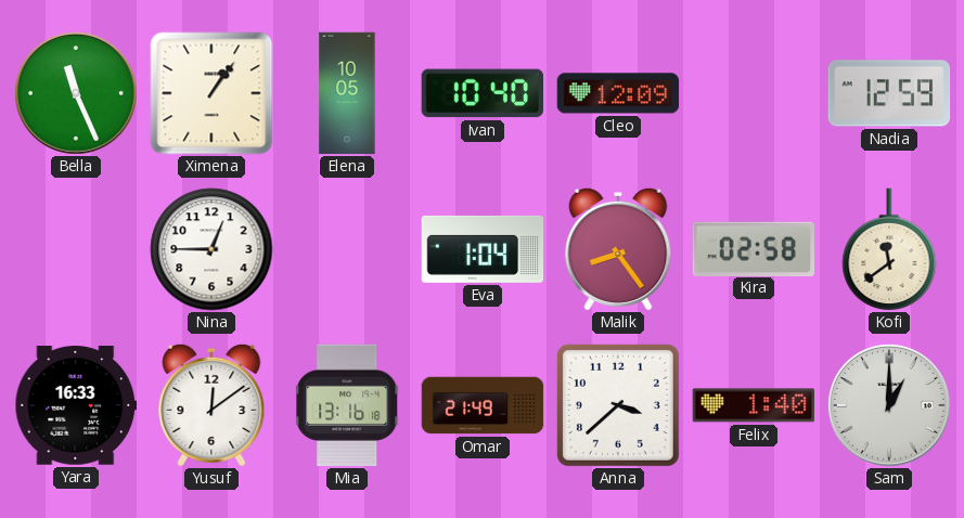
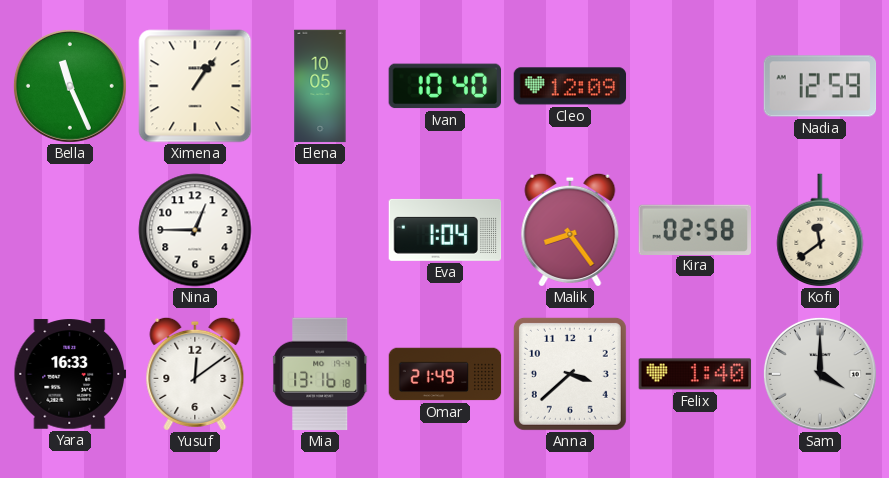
Sam: 1:00 -> 4:00
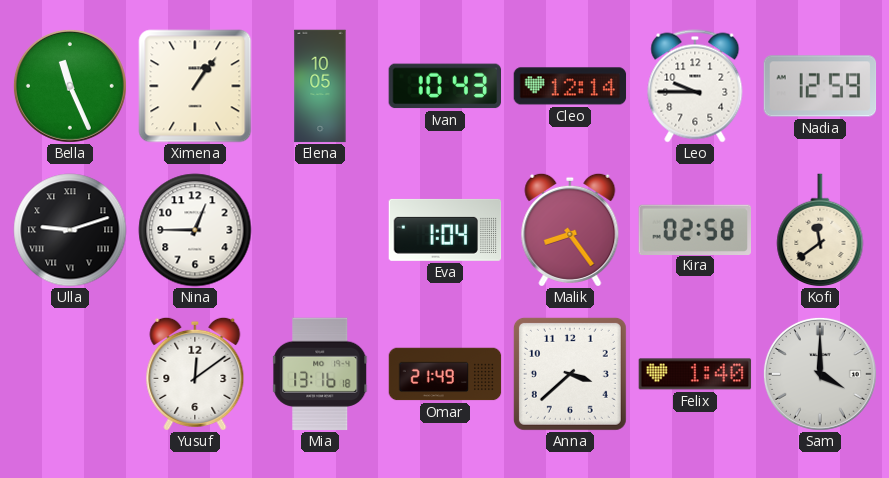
Ivan: 10:40 -> 10:43
Cleo: 12:09 -> 12:14
Leo: none -> 9:45
Ulla: none -> 9:12
Yara: 16:33 -> none
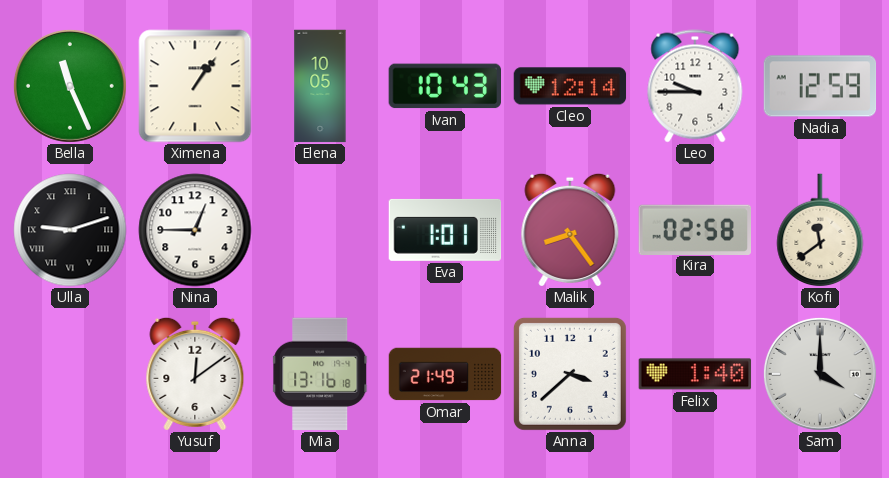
Eva: 1:04 -> 1:01
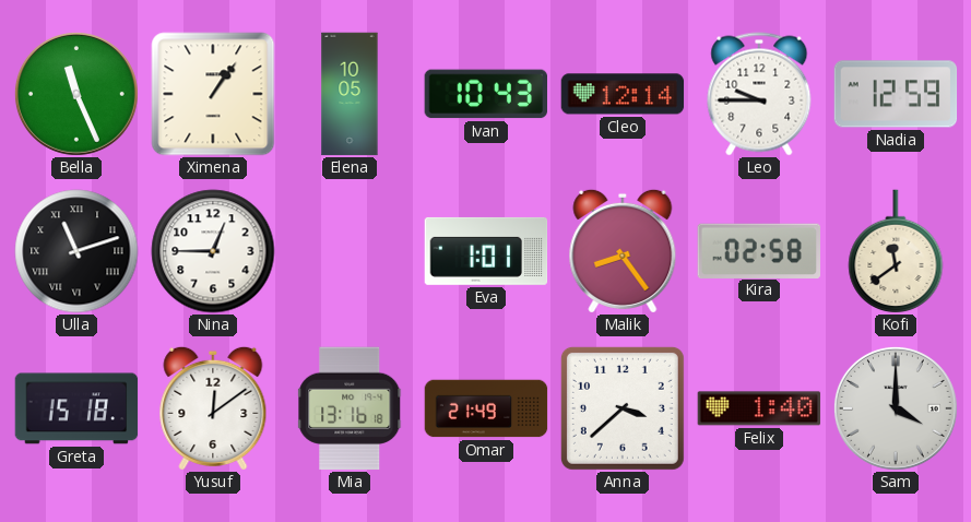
Ulla: 9:12 -> 11:12
Greta: none -> 15:18
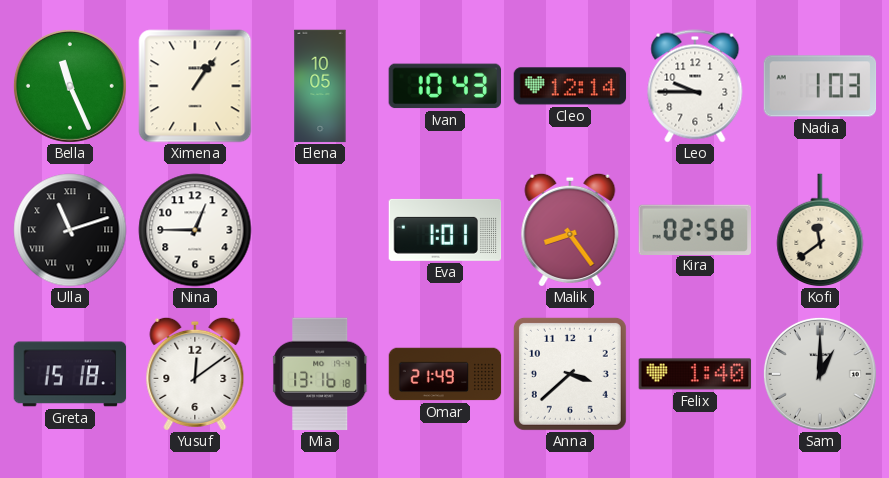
Nadia: 12:59 -> 1:03
Sam: 4:00 -> 1:00
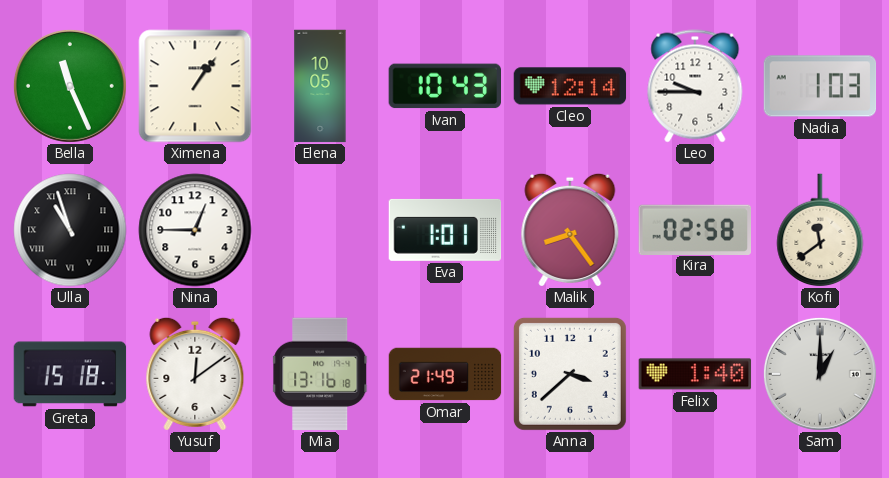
Ulla: 11:12 -> 10:57
